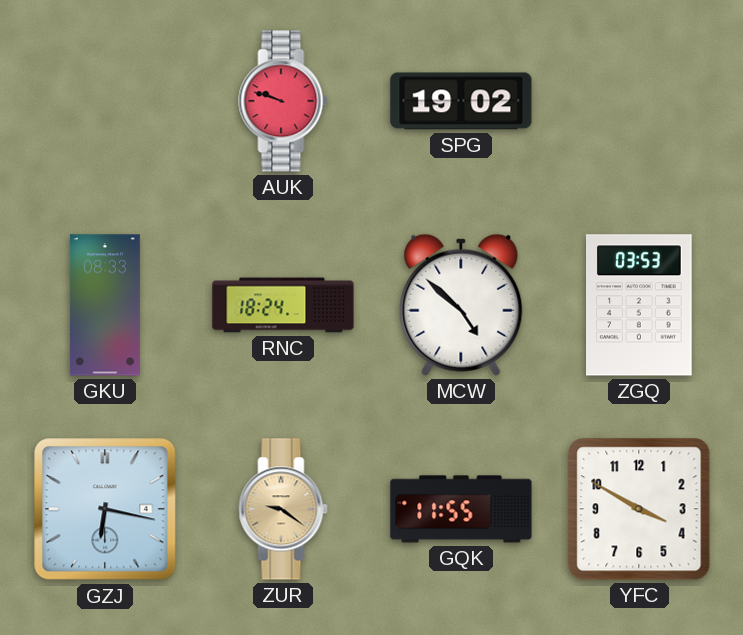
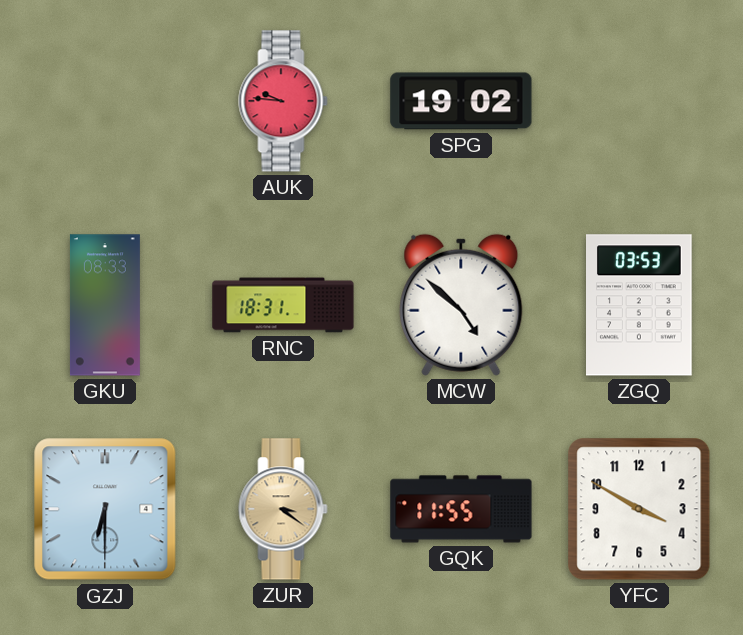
AUK: 9:48 -> 9:46
RNC: 18:24 -> 18:31
GZJ: 6:17 -> 6:30
ZUR: 9:21 -> 3:21
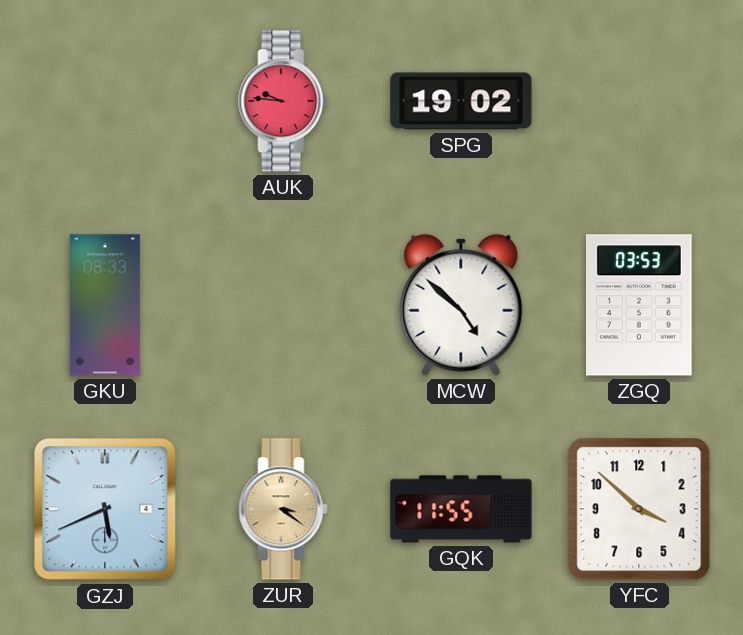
RNC: 18:31 -> none
GZJ: 6:30 -> 5:41
YFC: 3:50 -> 3:52
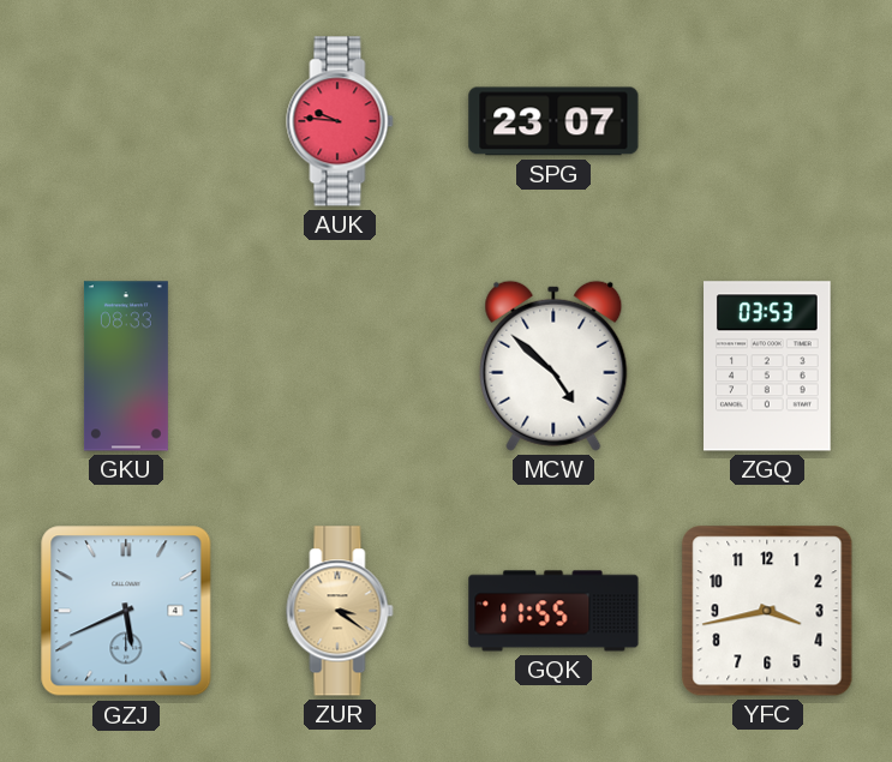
SPG: 19:02 -> 23:07
YFC: 3:52 -> 3:43
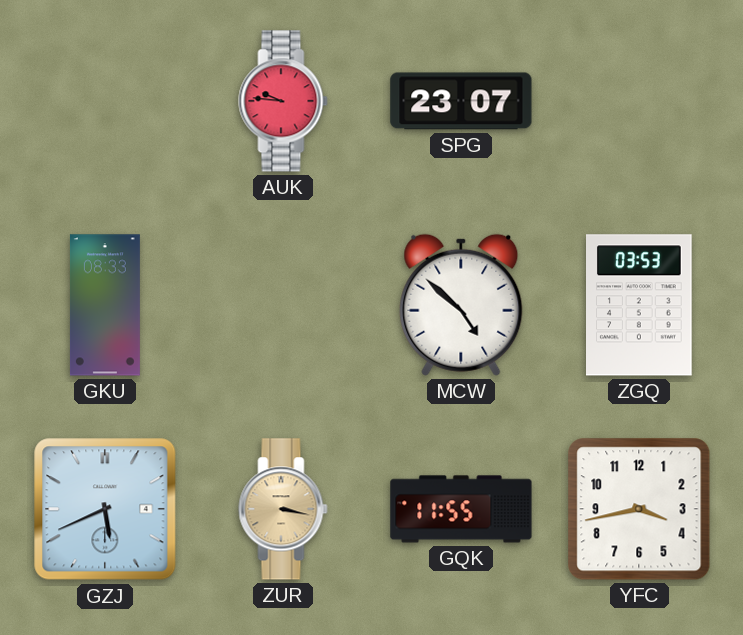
ZUR: 3:21 -> 3:17
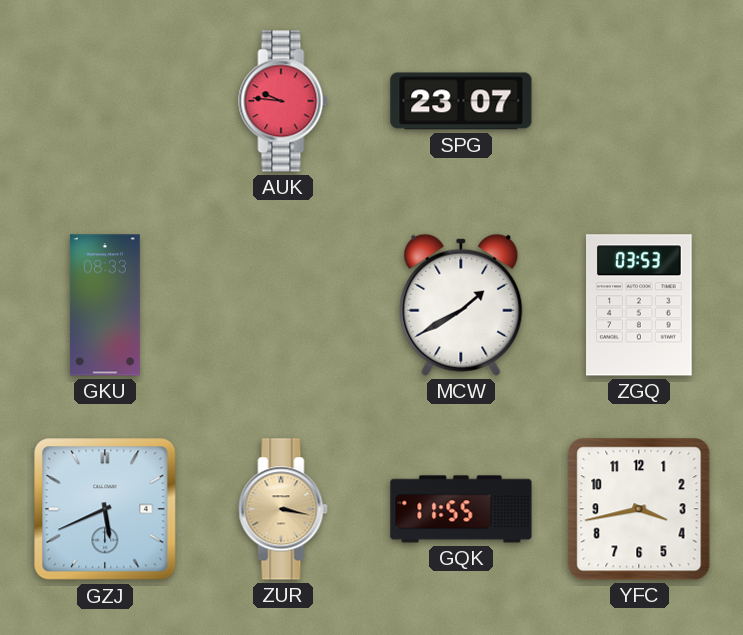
MCW: 4:52 -> 1:40
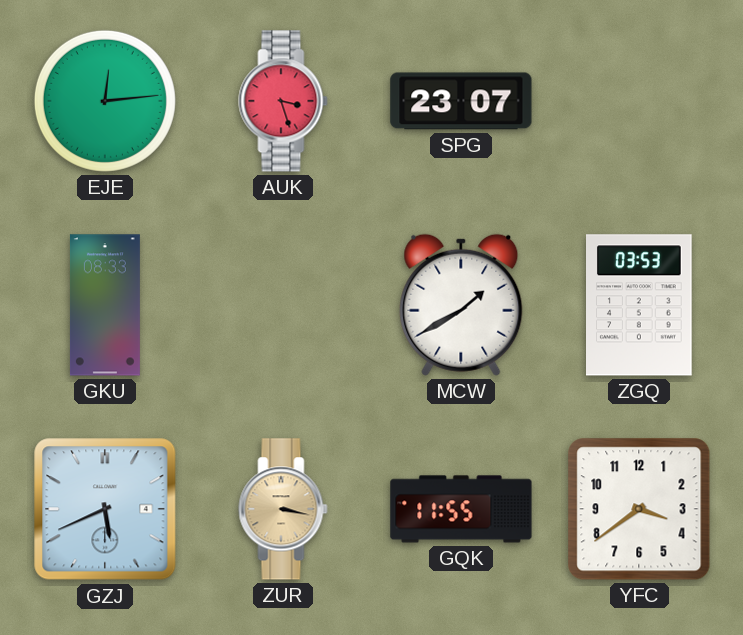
EJE: none -> 12:14
AUK: 9:46 -> 3:27
YFC: 3:43 -> 3:39
